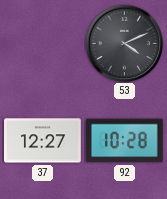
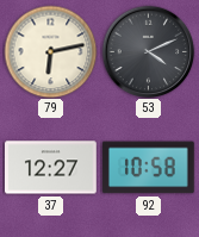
79: none -> 6:13
92: 10:28 -> 10:58
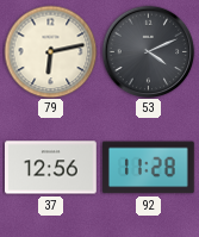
37: 12:27 -> 12:56
92: 10:58 -> 11:28
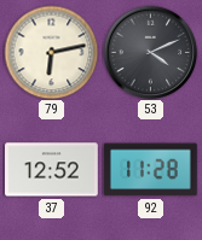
37: 12:56 -> 12:52
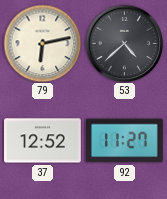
53: 4:11 -> 4:38
92: 11:28 -> 11:27
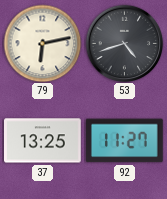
53: 4:38 -> 4:42
37: 12:52 -> 13:25
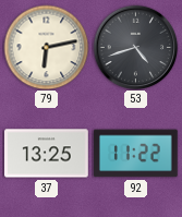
92: 11:27 -> 11:22
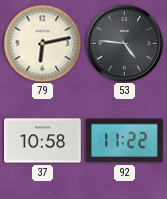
53: 4:42 -> 4:46
37: 13:25 -> 10:58
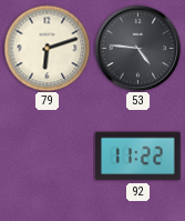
79: 6:13 -> 6:12
37: 10:58 -> none
